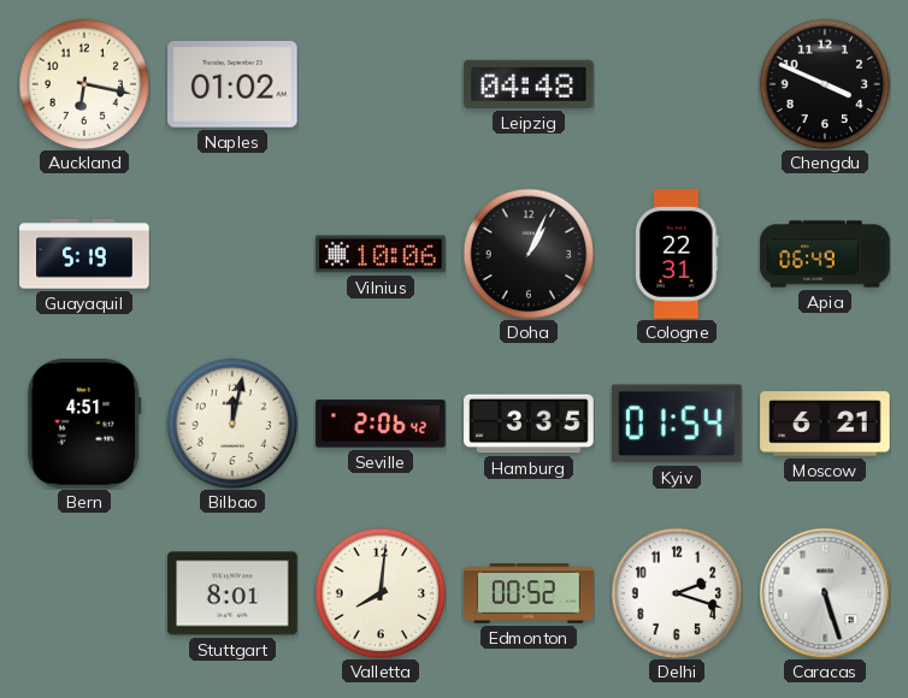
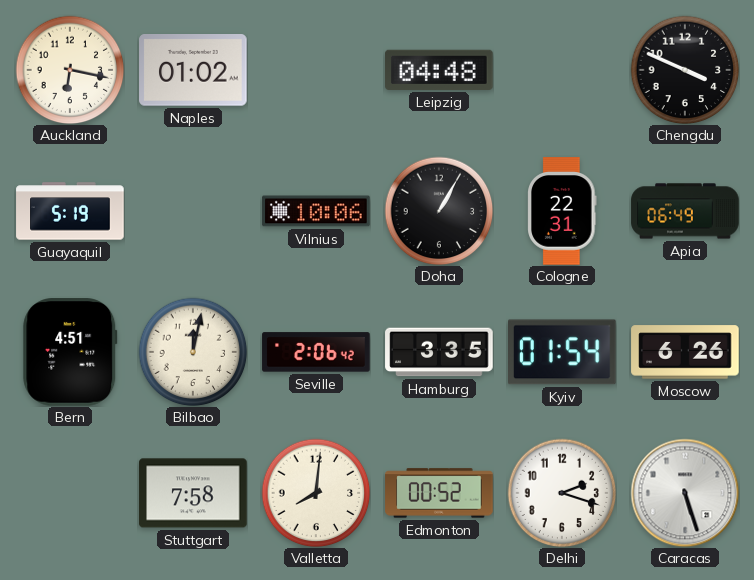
Doha: 1:04 -> 1:05
Moscow: 6:21 -> 6:26
Stuttgart: 8:01 -> 7:58
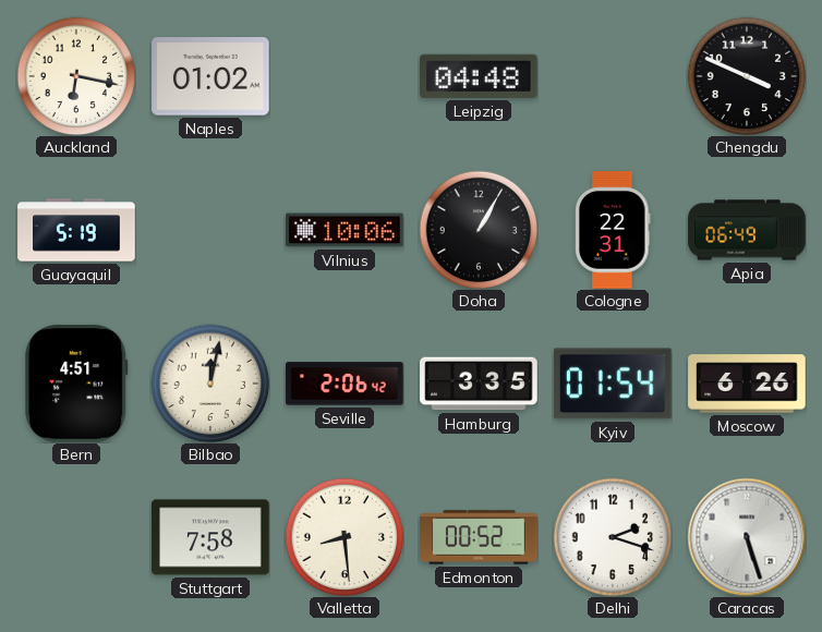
Valletta: 8:01 -> 8:29
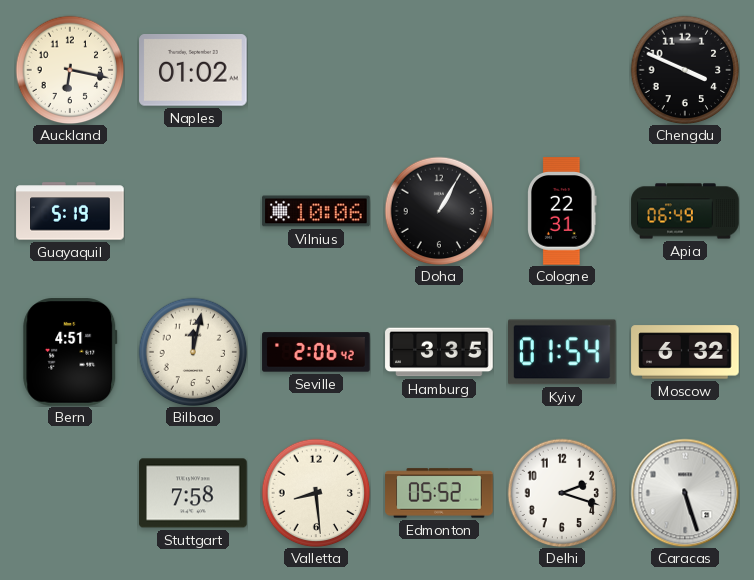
Leipzig: 04:48 -> none
Moscow: 6:26 -> 6:32
Edmonton: 00:52 -> 05:52
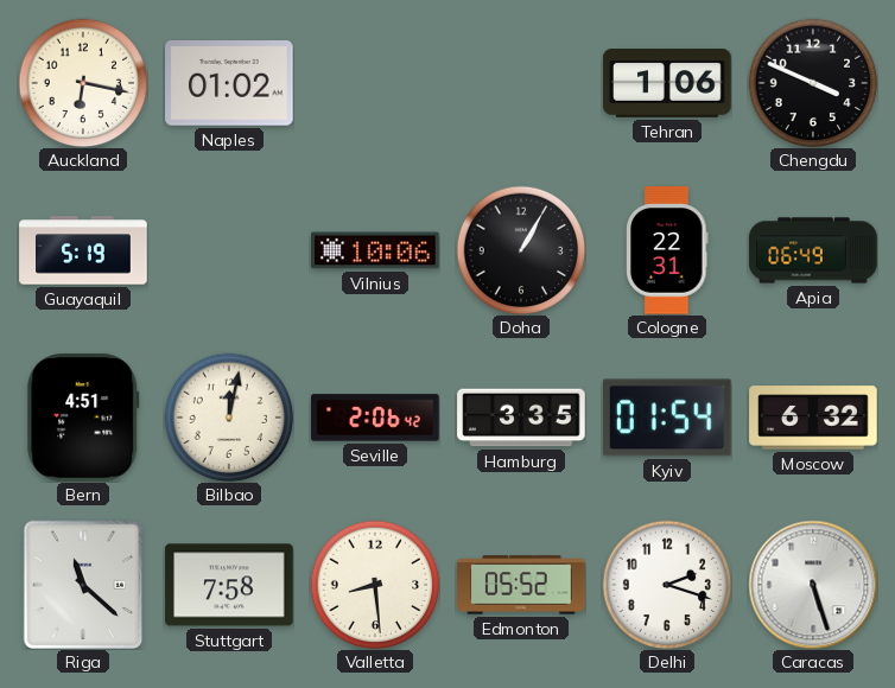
Tehran: none -> 1:06
Riga: none -> 11:22
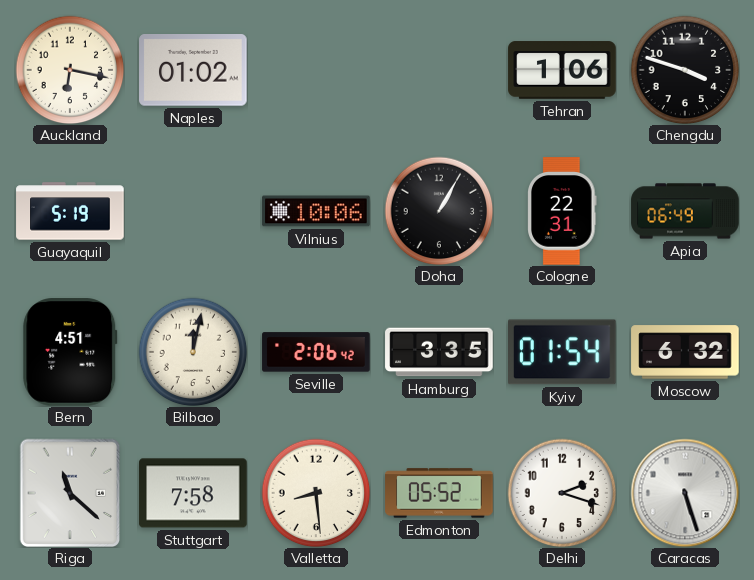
Chengdu: 3:49 -> 3:48
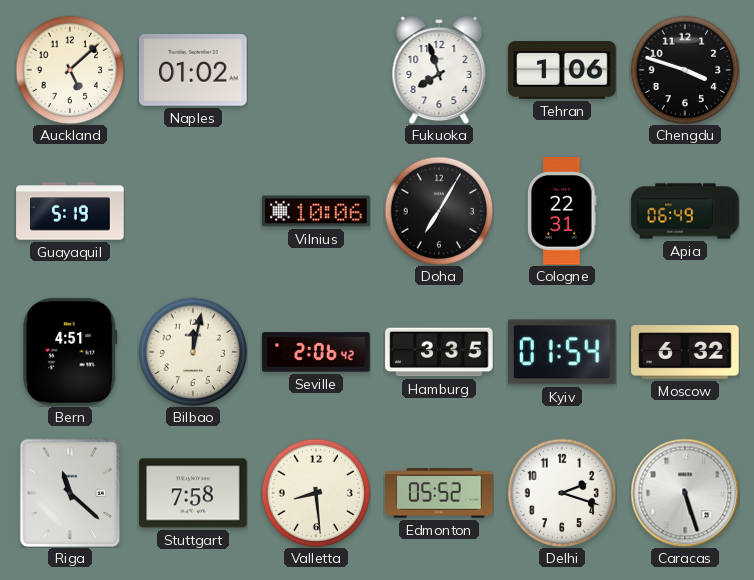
Auckland: 6:17 -> 5:08
Fukuoka: none -> 7:57
Doha: 1:05 -> 7:05
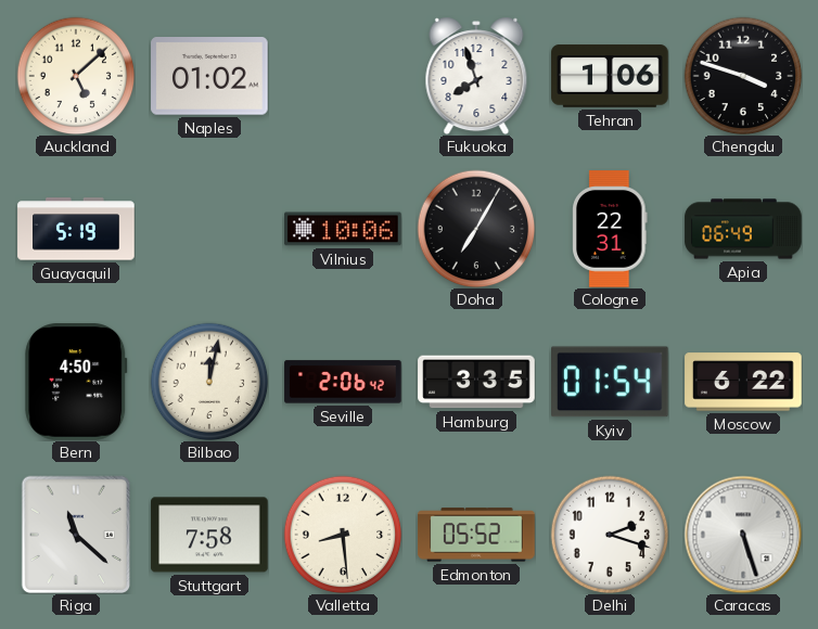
Bern: 4:51 -> 4:50
Moscow: 6:32 -> 6:22
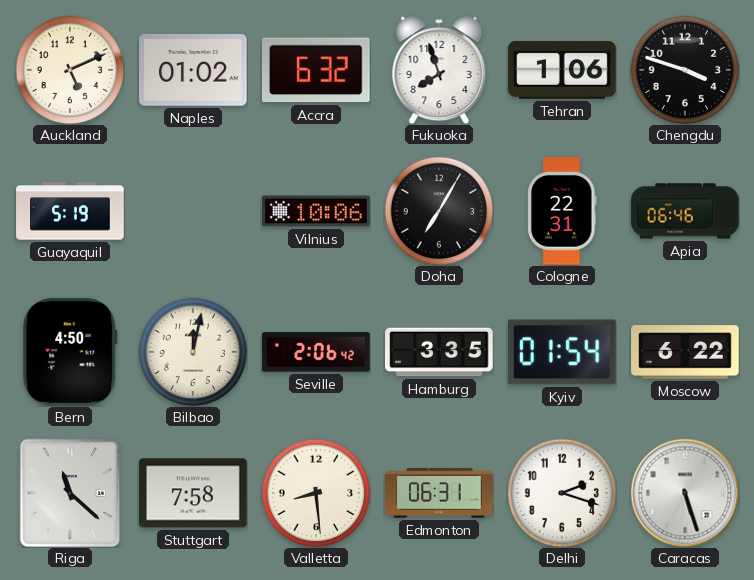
Auckland: 5:08 -> 5:11
Accra: none -> 6:32
Apia: 06:49 -> 06:46
Edmonton: 05:52 -> 06:31
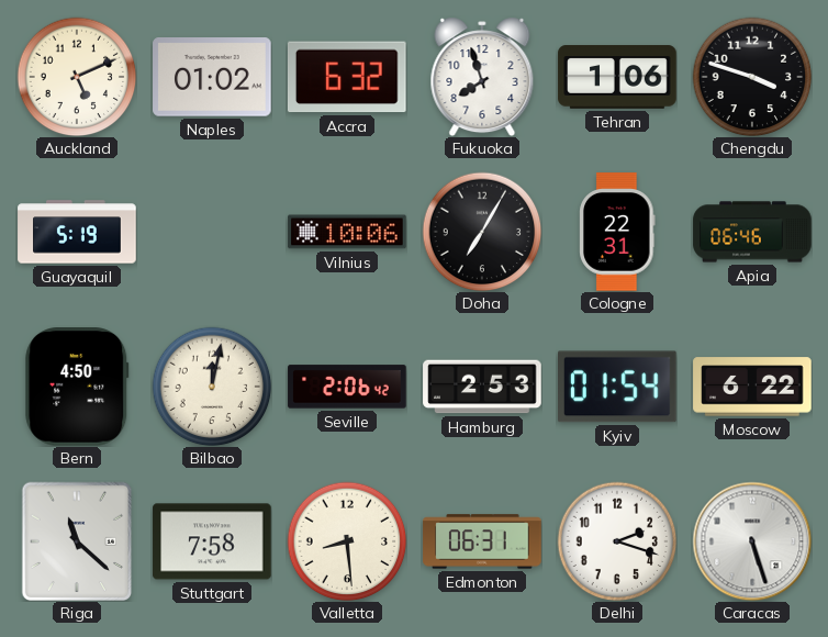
Hamburg: 3:35 -> 2:53
